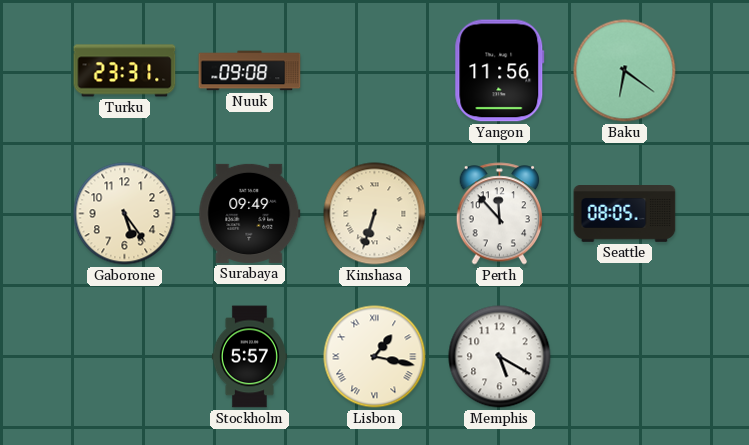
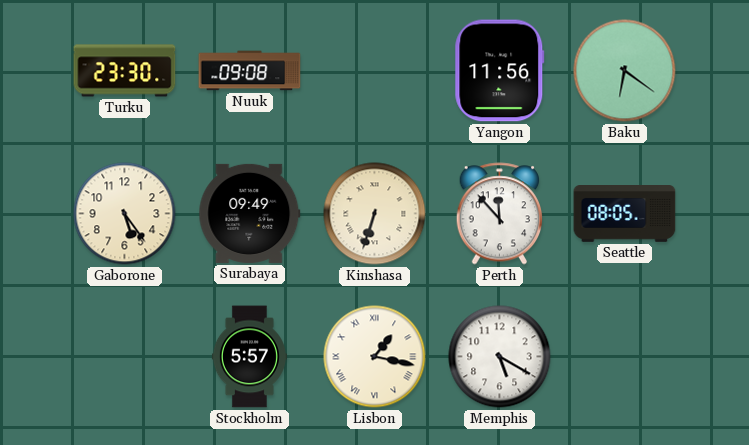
Turku: 23:31 -> 23:30
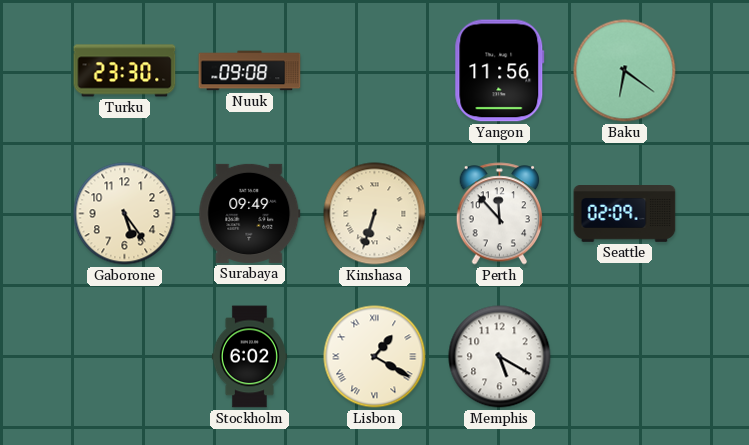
Seattle: 08:05 -> 02:09
Stockholm: 5:57 -> 6:02
Lisbon: 1:17 -> 1:20
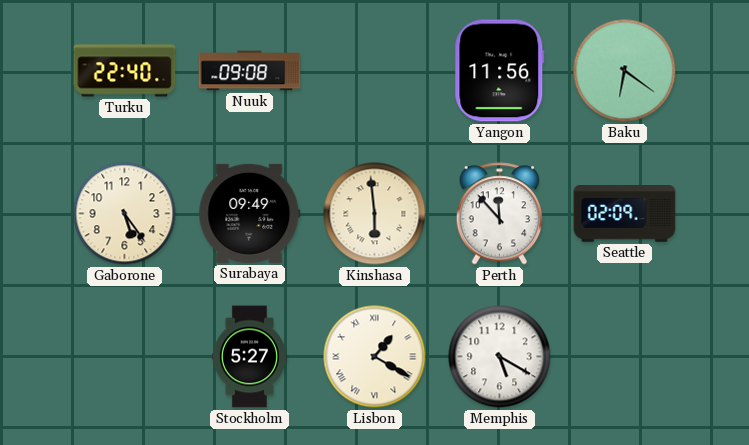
Turku: 23:30 -> 22:40
Kinshasa: 6:33 -> 5:59
Stockholm: 6:02 -> 5:27
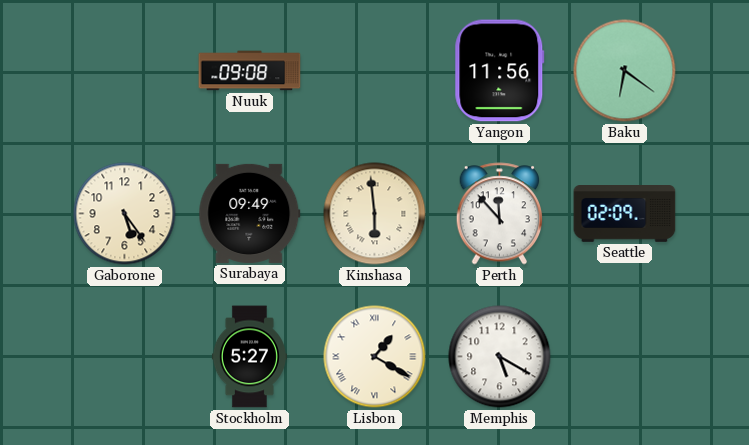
Turku: 22:40 -> none
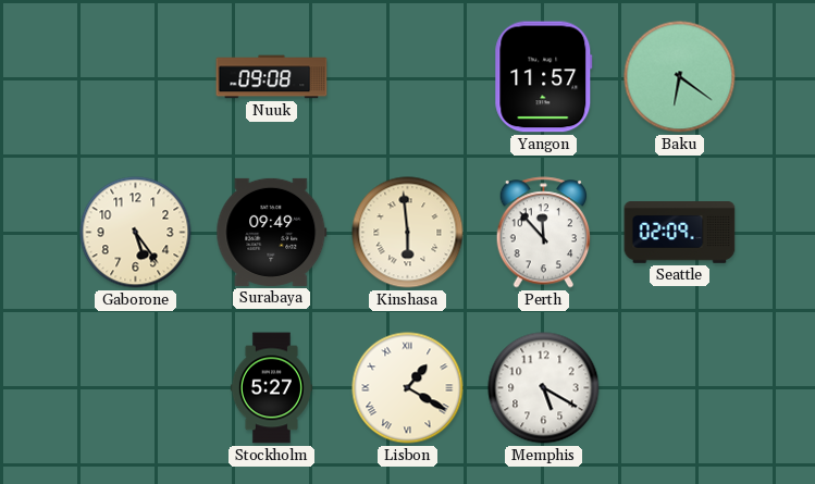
Yangon: 11:56 -> 11:57
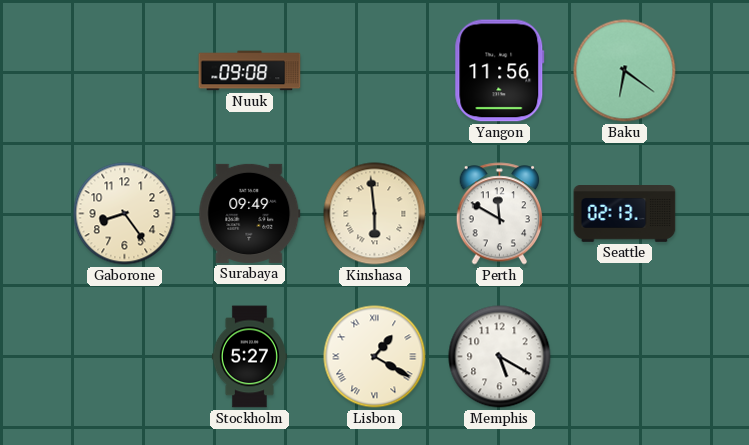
Yangon: 11:57 -> 11:56
Gaborone: 5:24 -> 8:24
Perth: 11:53 -> 11:50
Seattle: 02:09 -> 02:13
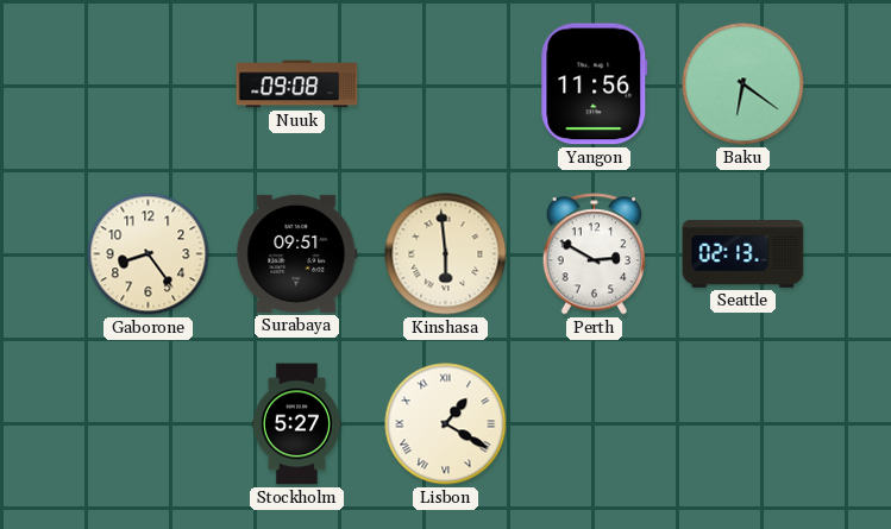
Surabaya: 09:49 -> 09:51
Perth: 11:50 -> 2:50
Memphis: 5:20 -> none
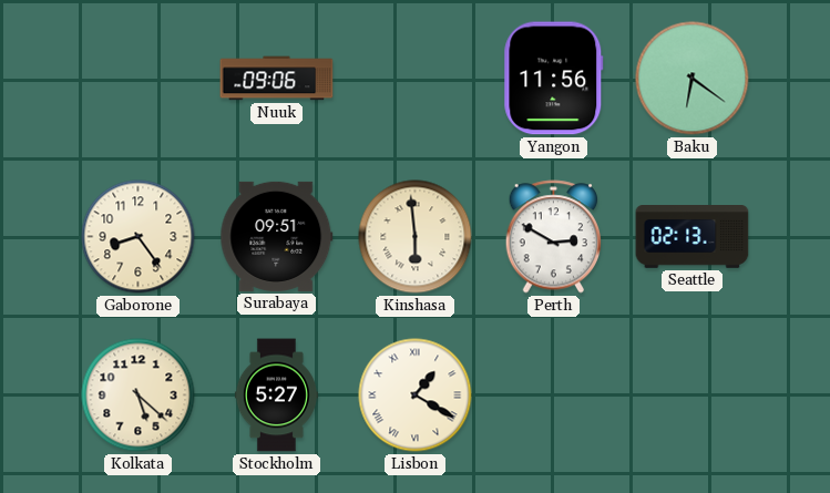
Nuuk: 09:08 -> 09:06
Kolkata: none -> 5:22
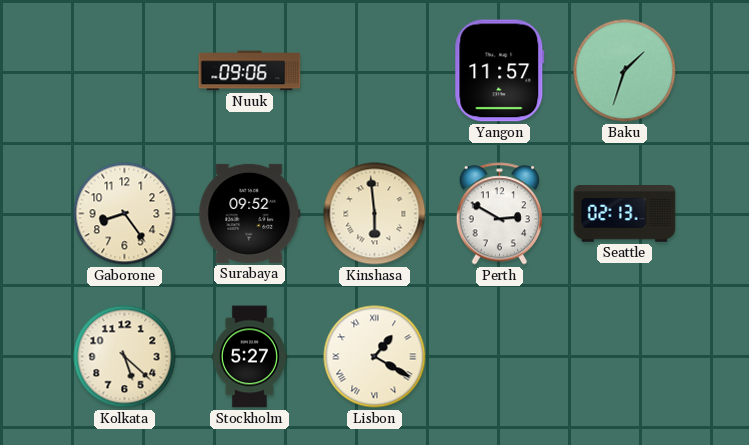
Yangon: 11:56 -> 11:57
Baku: 6:21 -> 1:33
Surabaya: 09:51 -> 09:52
